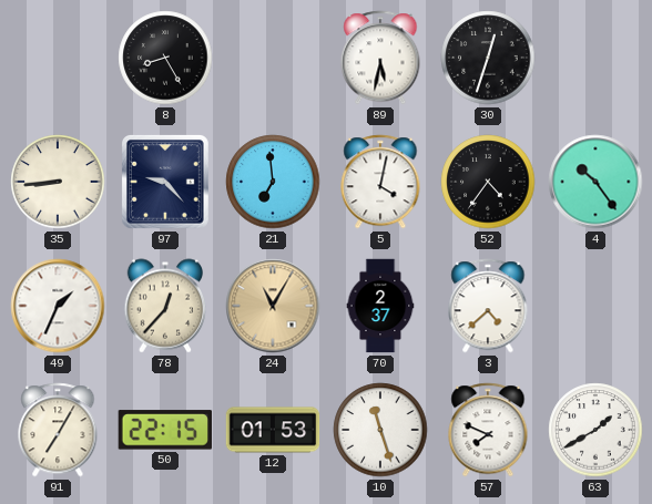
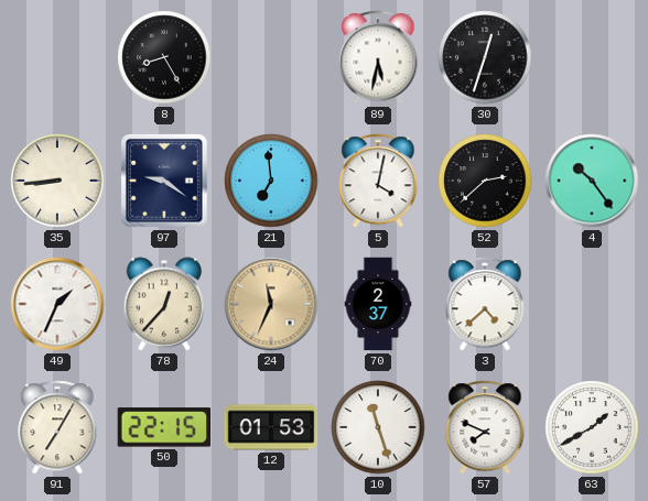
97: 9:23 -> 9:21
52: 4:36 -> 2:38
24: 11:05 -> 11:34
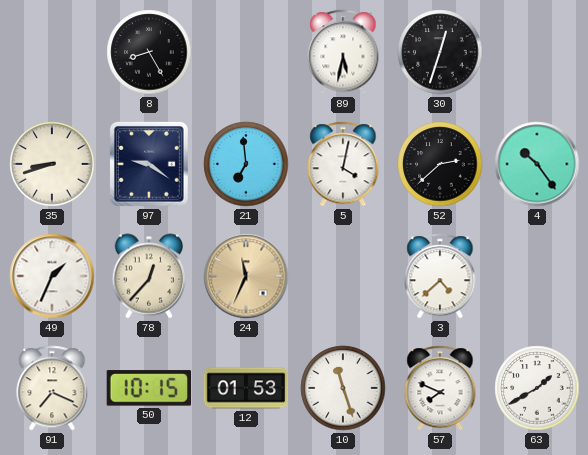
35: 8:44 -> 8:42
70: 2:37 -> none
91: 7:05 -> 7:19
50: 22:15 -> 10:15
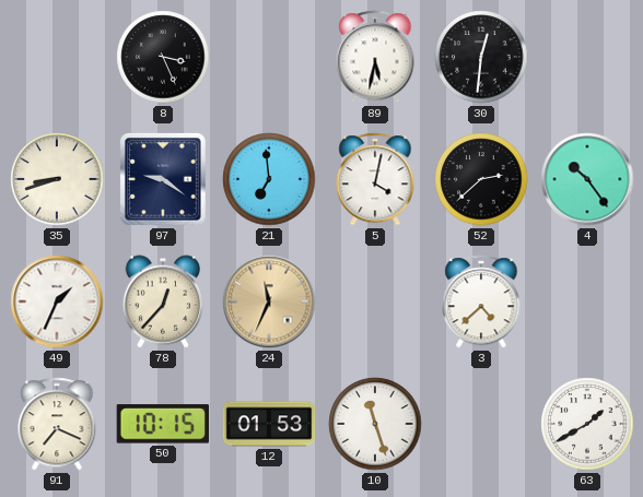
8: 8:25 -> 3:26
30: 12:33 -> 12:31
57: 7:49 -> none
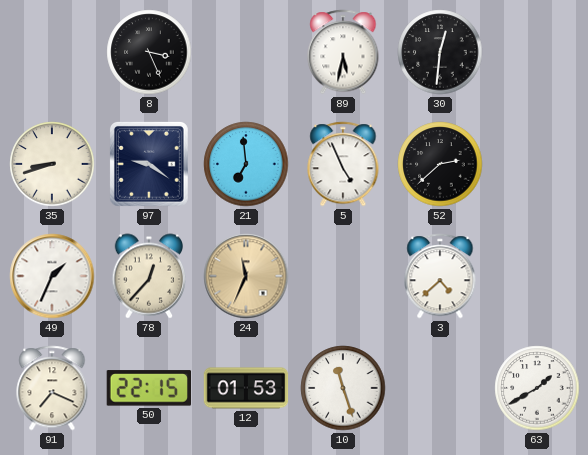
5: 4:02 -> 4:56
4: 10:24 -> none
50: 10:15 -> 22:15
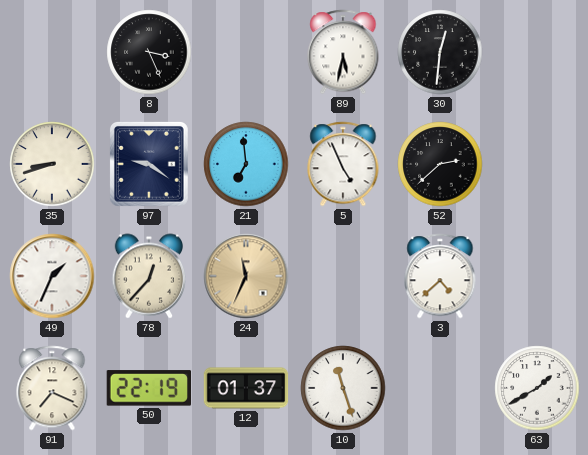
50: 22:15 -> 22:19
12: 01:53 -> 01:37
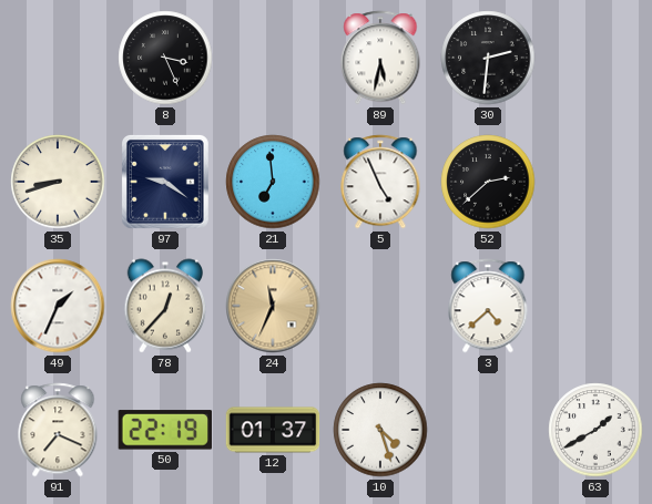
30: 12:31 -> 2:31
10: 11:27 -> 4:27
